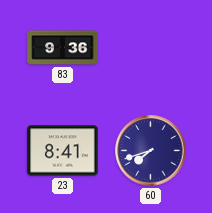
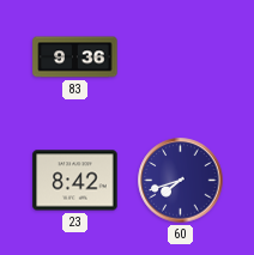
23: 8:41 -> 8:42
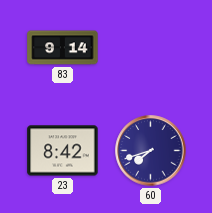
83: 9:36 -> 9:14
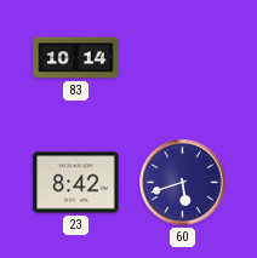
83: 9:14 -> 10:14
60: 7:42 -> 5:42
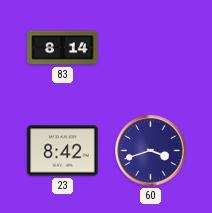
83: 10:14 -> 8:14
60: 5:42 -> 3:42
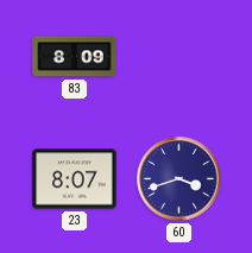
83: 8:14 -> 8:09
23: 8:42 -> 8:07
